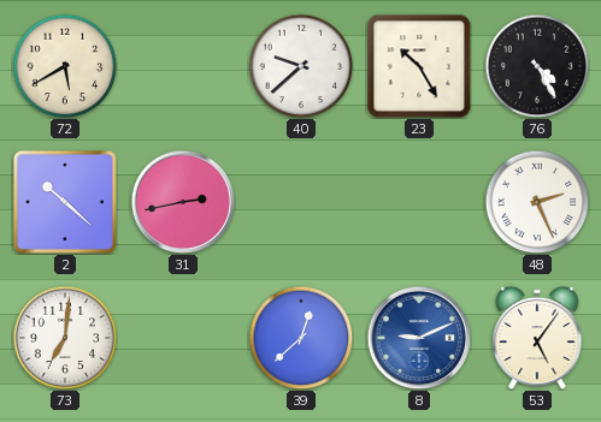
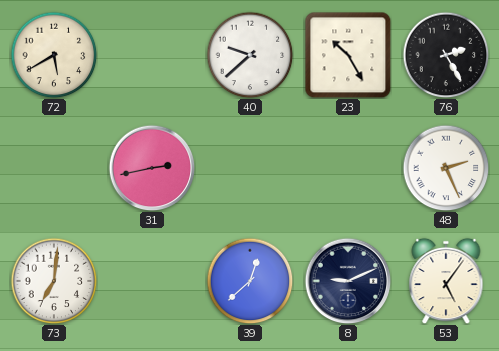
76: 4:25 -> 2:25
2: 10:22 -> none
8 dial: blue -> navy
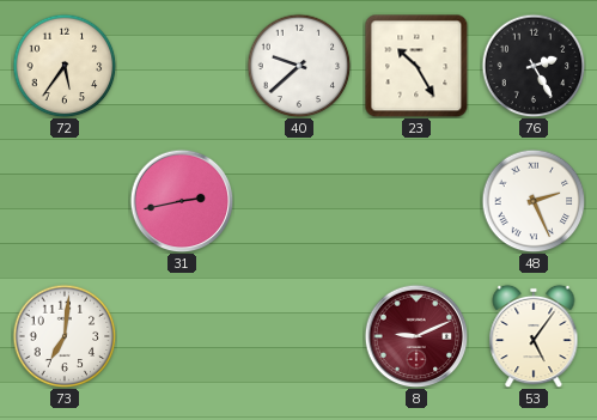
72: 5:40 -> 5:36
39: 12:38 -> none
8 dial: navy -> burgundy
